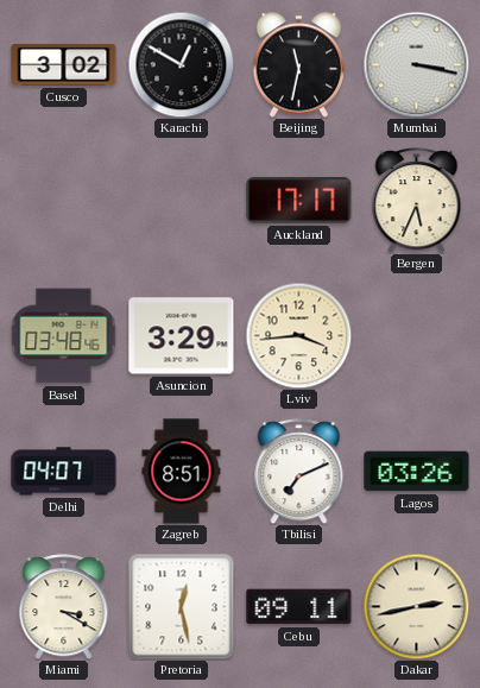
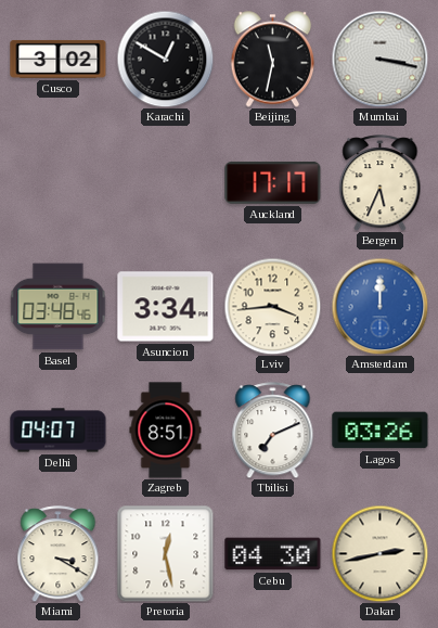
Asuncion: 3:29 -> 3:34
Amsterdam: none -> 12:00
Cebu: 09:11 -> 04:30
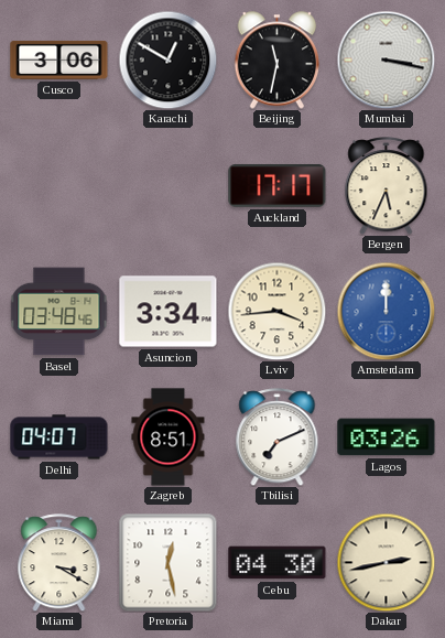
Cusco: 3:02 -> 3:06
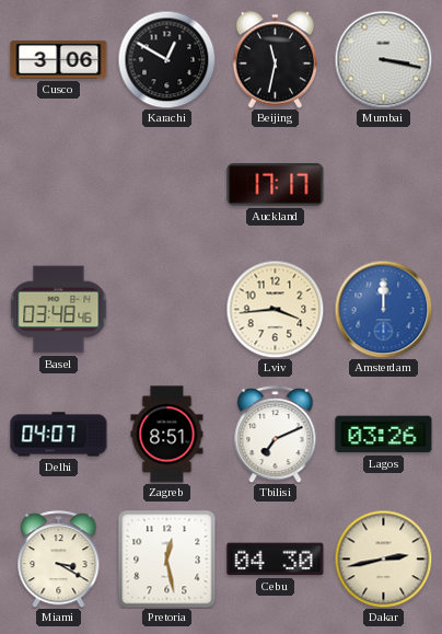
Bergen: 5:34 -> none
Asuncion: 3:34 -> none
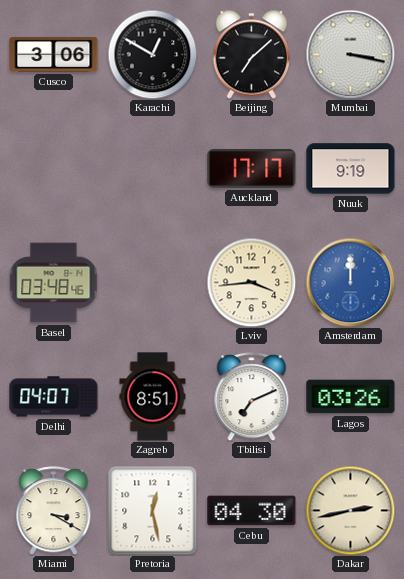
Beijing: 11:32 -> 7:08
Nuuk: none -> 9:19
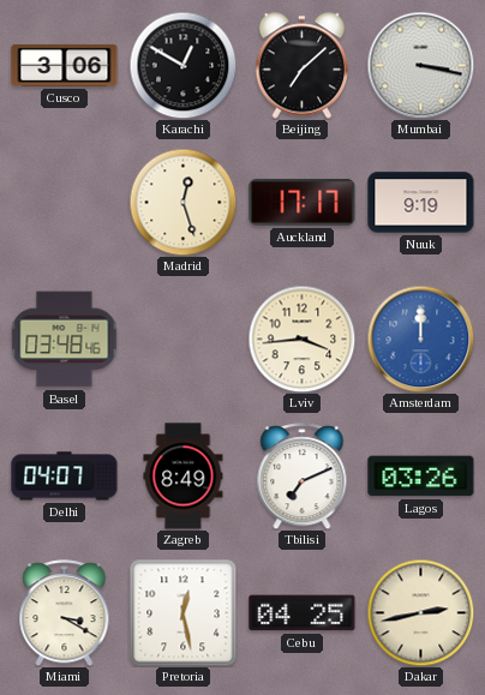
Madrid: none -> 12:27
Zagreb: 8:51 -> 8:49
Cebu: 04:30 -> 04:25
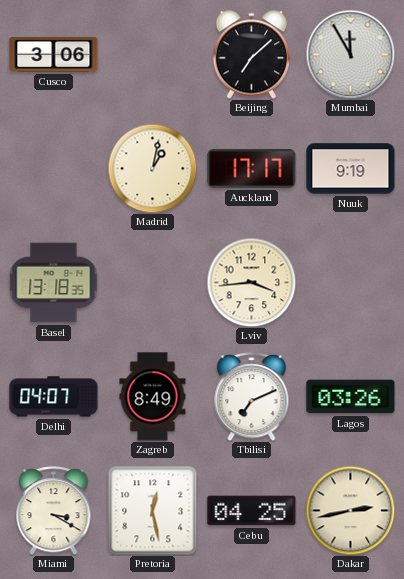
Karachi: 12:50 -> none
Mumbai: 3:17 -> 11:55
Madrid: 12:27 -> 1:02
Basel: 03:48 -> 13:18
Amsterdam: 12:00 -> none
